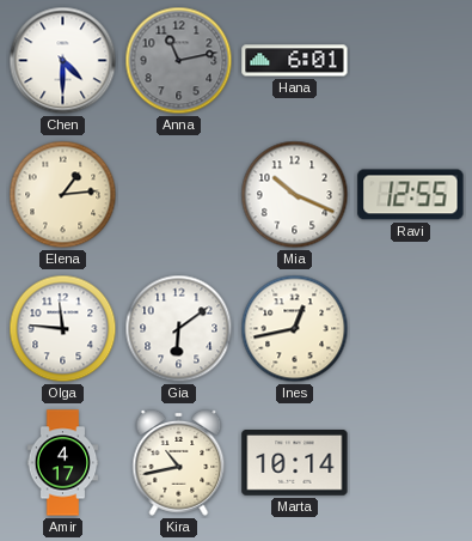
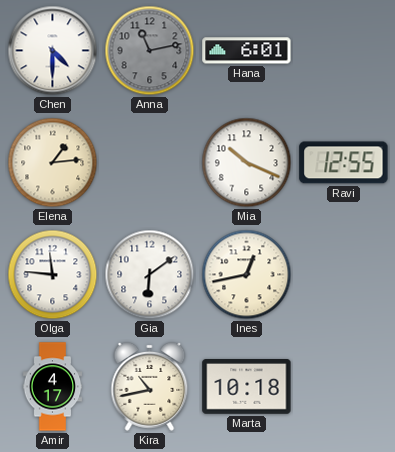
Marta: 10:14 -> 10:18
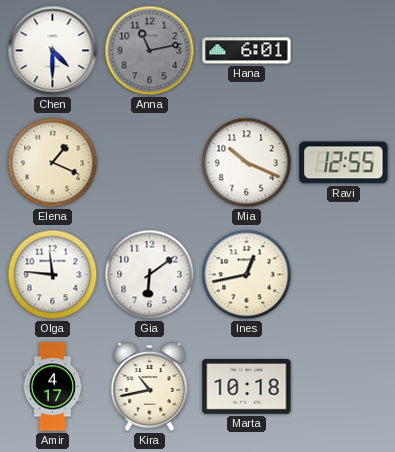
Elena: 1:14 -> 1:19
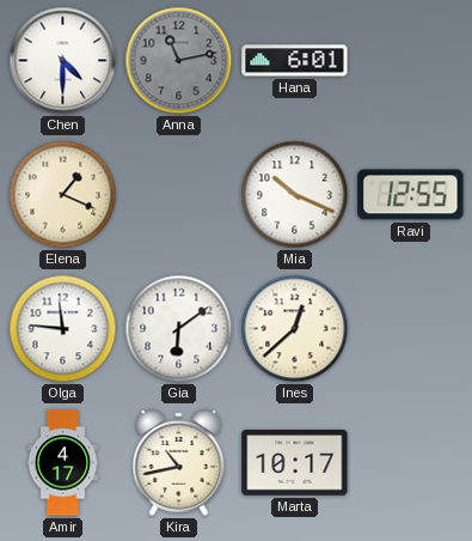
Ines: 12:43 -> 12:38
Marta: 10:18 -> 10:17
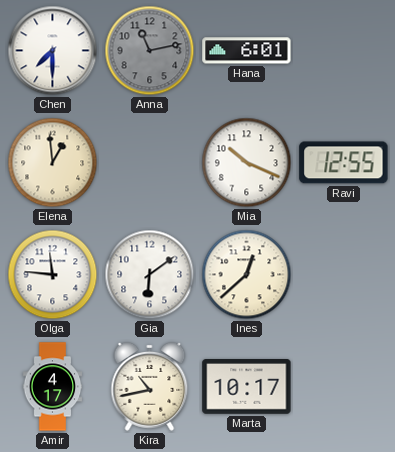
Chen: 4:30 -> 7:30
Elena: 1:19 -> 12:59
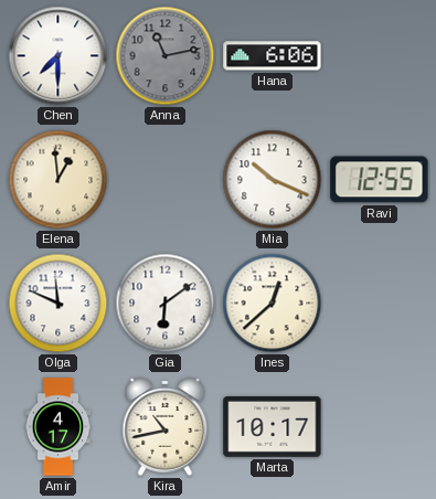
Hana: 6:01 -> 6:06
Olga: 11:46 -> 11:49
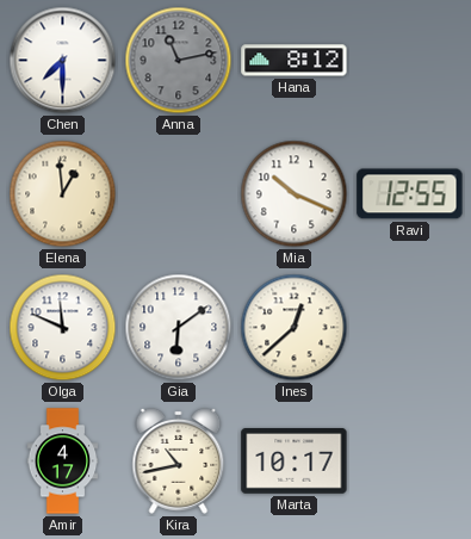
Hana: 6:06 -> 8:12
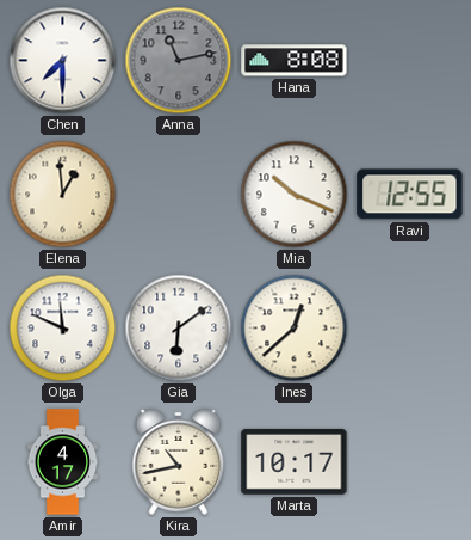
Hana: 8:12 -> 8:08
